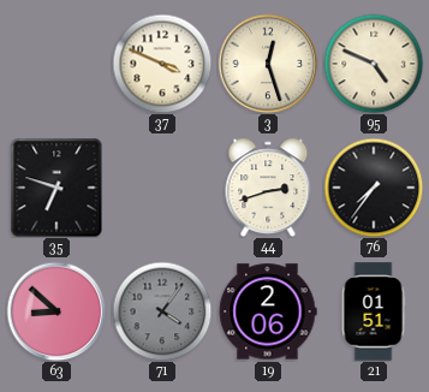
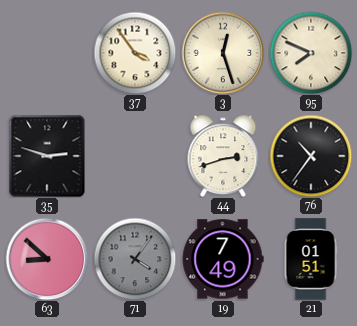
37: 3:49 -> 3:54
95: 4:49 -> 7:49
35: 6:48 -> 2:48
76: 7:36 -> 10:36
19: 2:06 -> 7:49
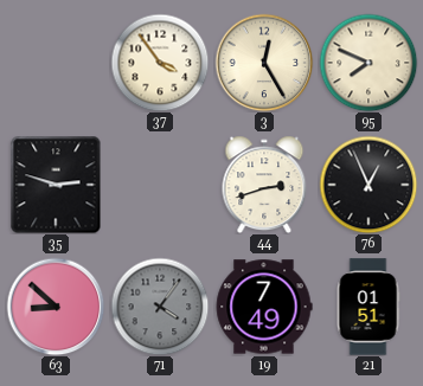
3: 12:27 -> 12:25
76: 10:36 -> 12:56
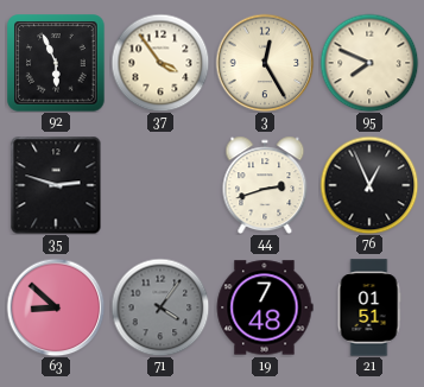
92: none -> 5:56
19: 7:49 -> 7:48
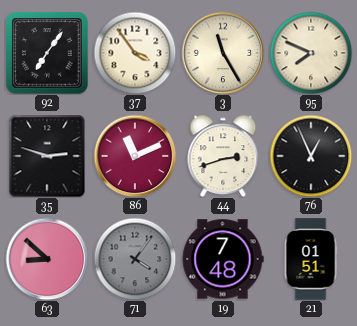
92: 5:56 -> 7:06
3: 12:25 -> 11:25
86: none -> 11:11
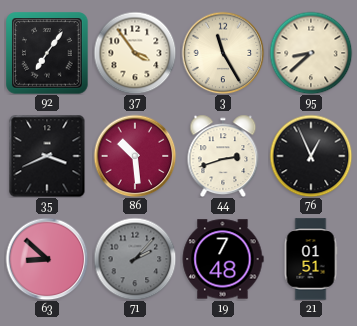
95: 7:49 -> 8:38
35: 2:48 -> 3:41
86: 11:11 -> 10:29
71: 4:06 -> 2:07
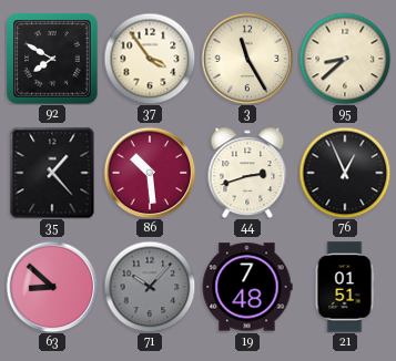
92: 7:06 -> 7:50
35: 3:41 -> 1:23
71: 2:07 -> 10:07
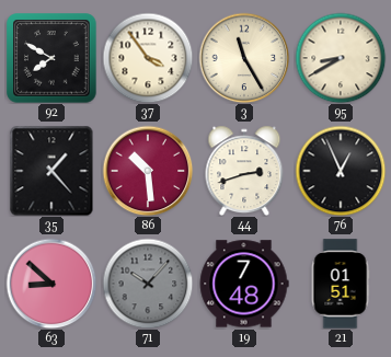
95: 8:38 -> 8:40
